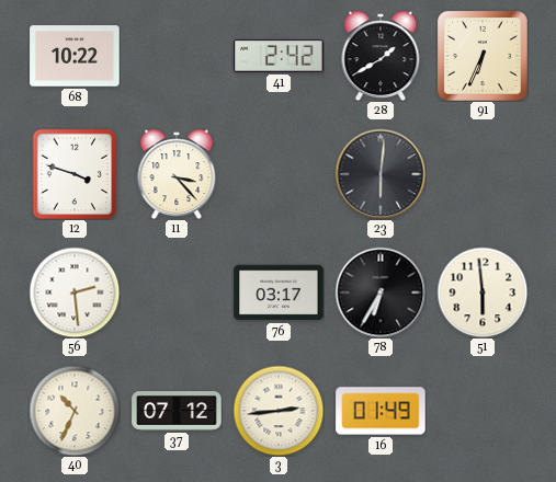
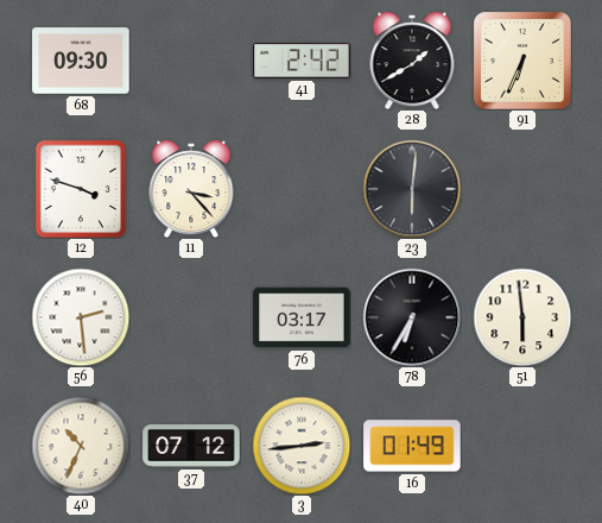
68: 10:22 -> 09:30
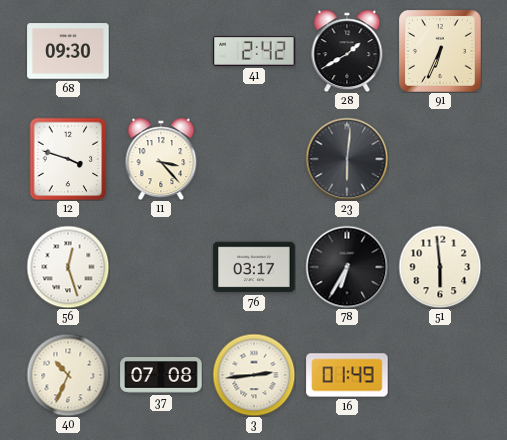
56: 2:29 -> 12:27
37: 07:12 -> 07:08
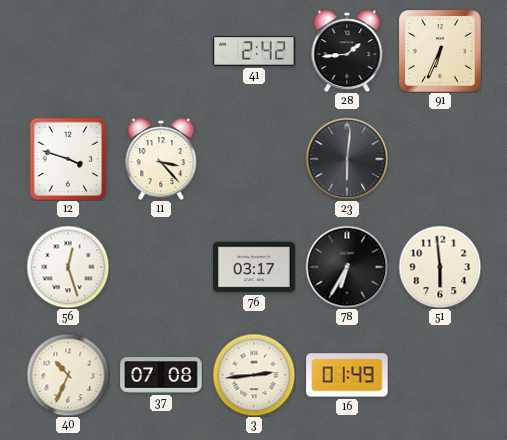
68: 09:30 -> none
28: 1:40 -> 1:44
